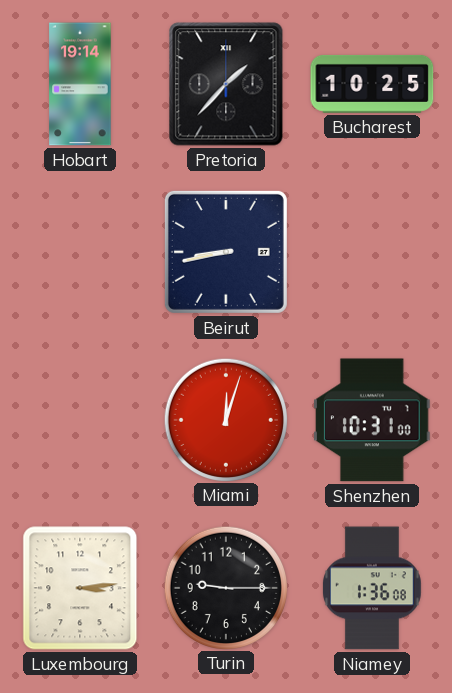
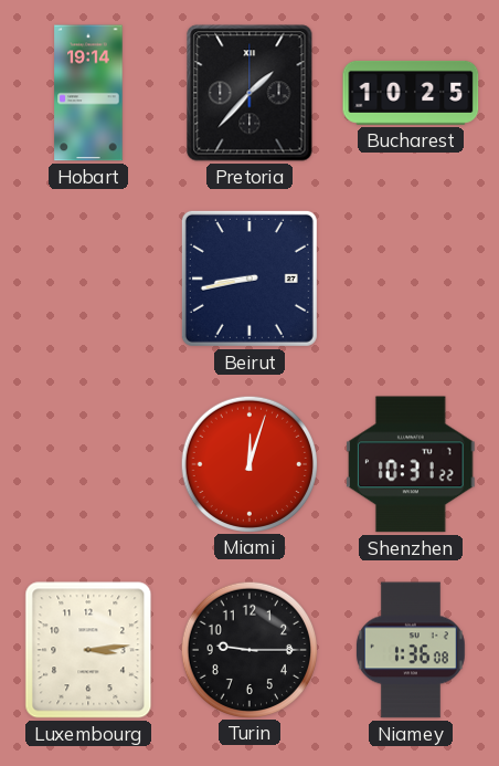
Shenzhen: 10:31:00 -> 10:31:22
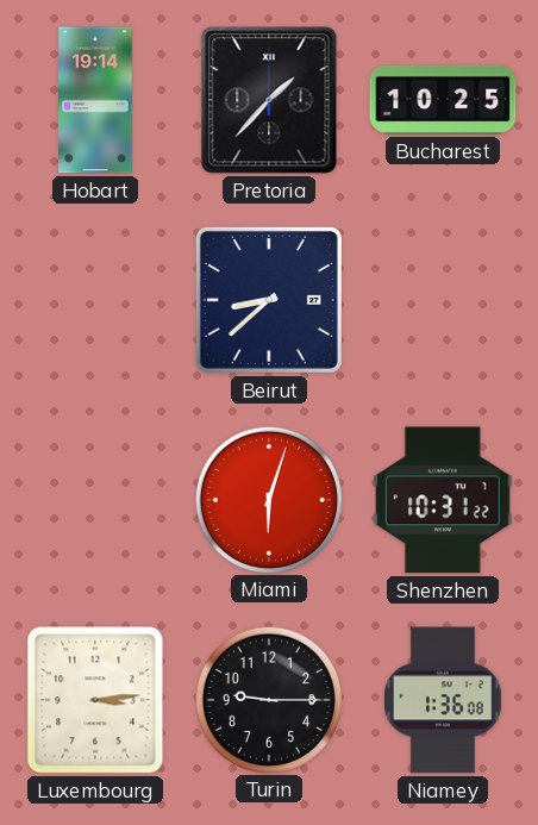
Beirut: 8:43 -> 8:38
Miami: 12:03 -> 6:03
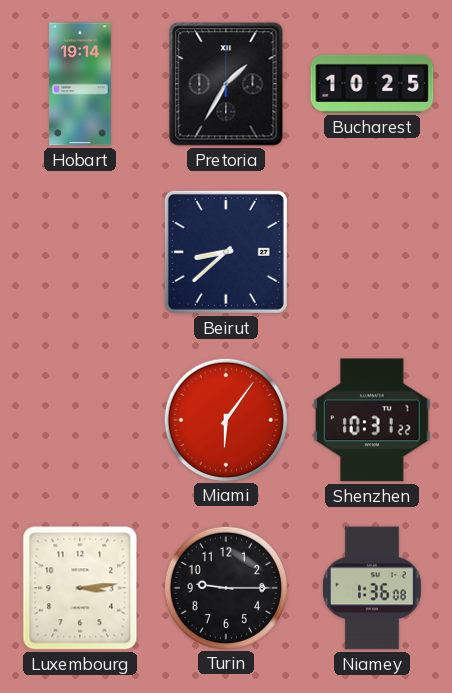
Pretoria: 1:37 -> 1:35
Miami: 6:03 -> 6:06
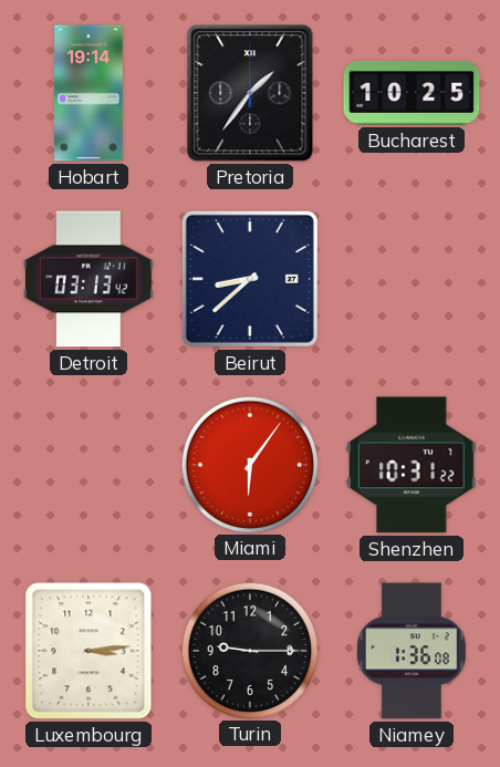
Pretoria: 1:35 -> 1:36
Detroit: none -> 03:13
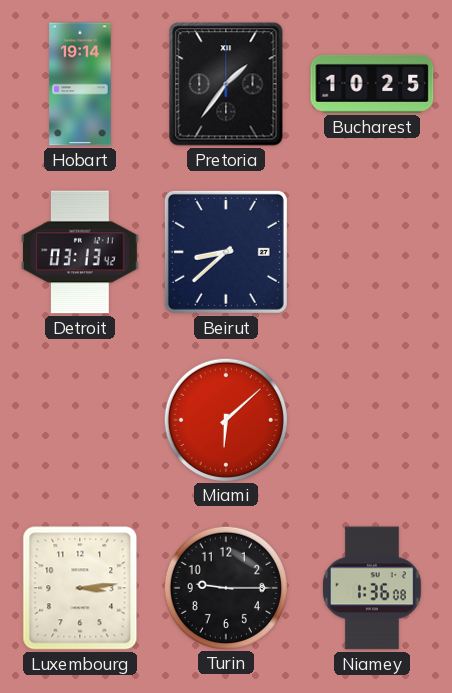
Miami: 6:06 -> 6:08
Shenzhen: 10:31 -> none
